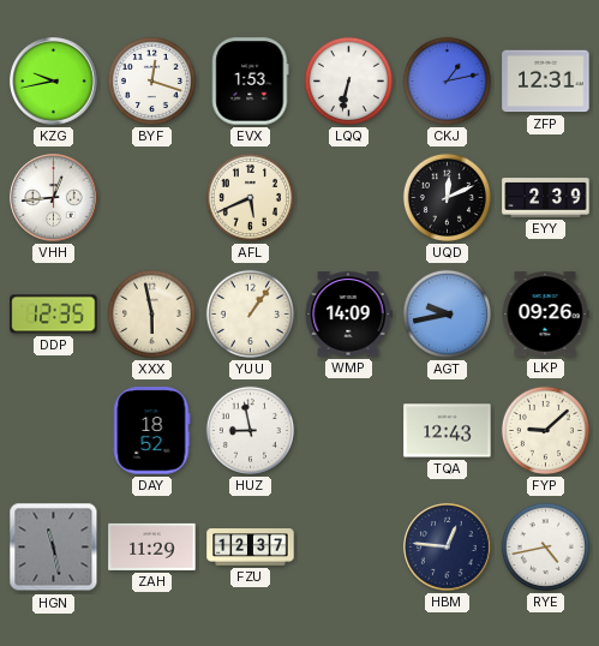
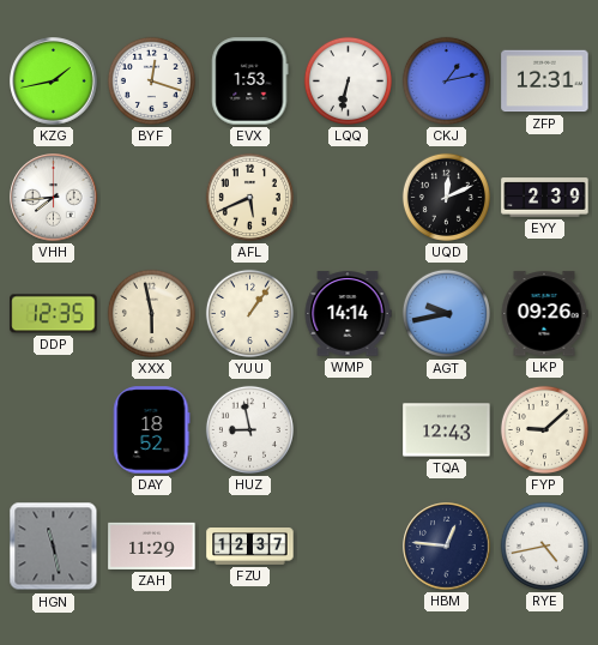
KZG: 9:43 -> 1:43
VHH: 12:44 -> 7:44
WMP: 14:09 -> 14:14
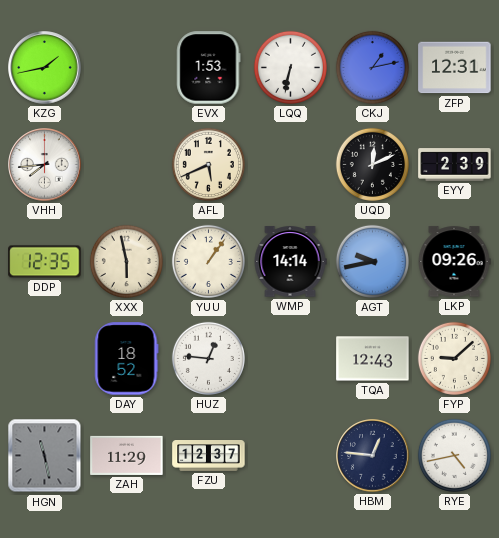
BYF: 12:18 -> none
HUZ: 8:58 -> 12:46
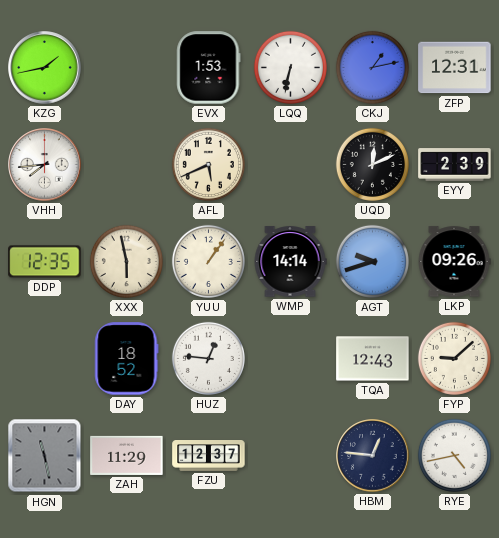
AGT: 9:43 -> 9:42
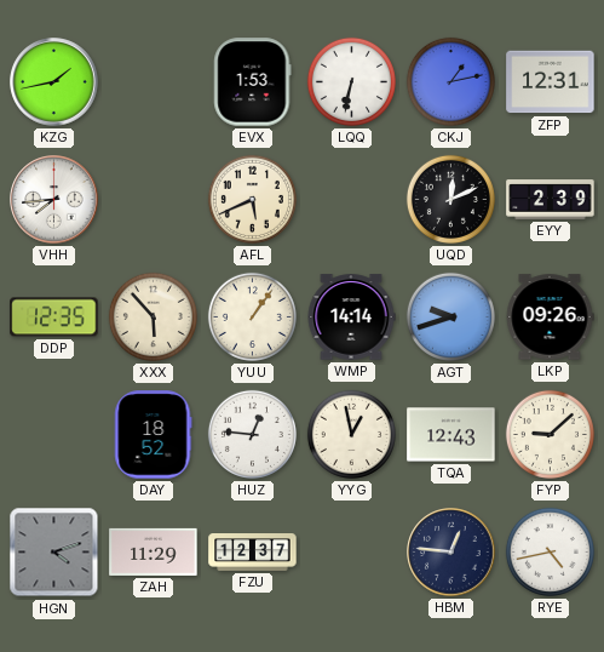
XXX: 5:58 -> 5:53
YYG: none -> 12:58
HGN: 11:28 -> 4:12
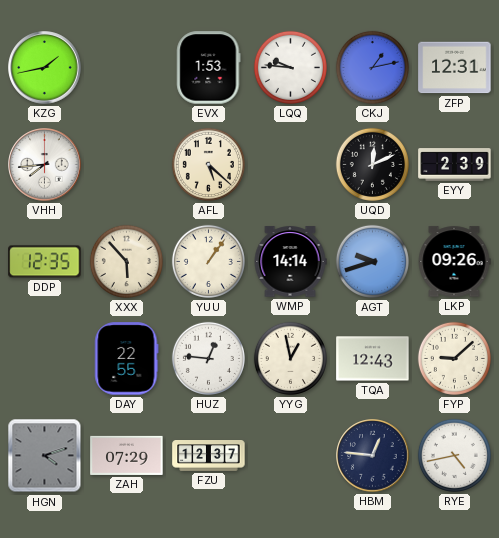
LQQ: 6:32 -> 9:46
AFL: 5:41 -> 5:22
DAY: 18:52 -> 22:55
ZAH: 11:29 -> 07:29
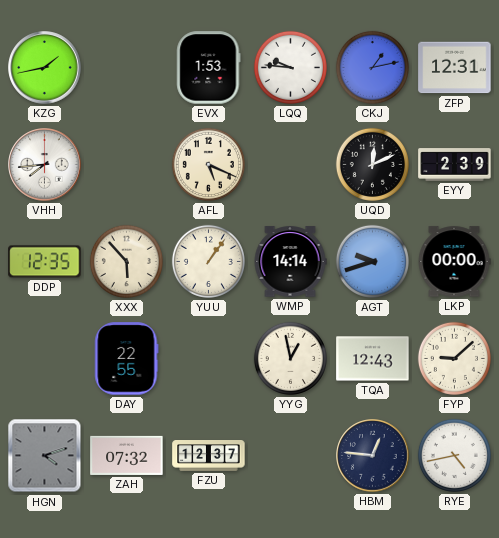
AFL: 5:22 -> 5:19
LKP: 09:26 -> 00:00
HUZ: 12:46 -> none
ZAH: 07:29 -> 07:32
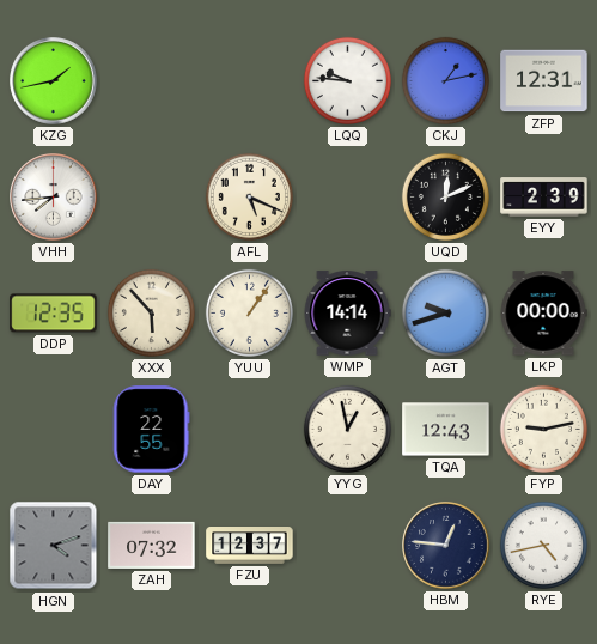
EVX: 1:53 -> none
FYP: 9:08 -> 9:13
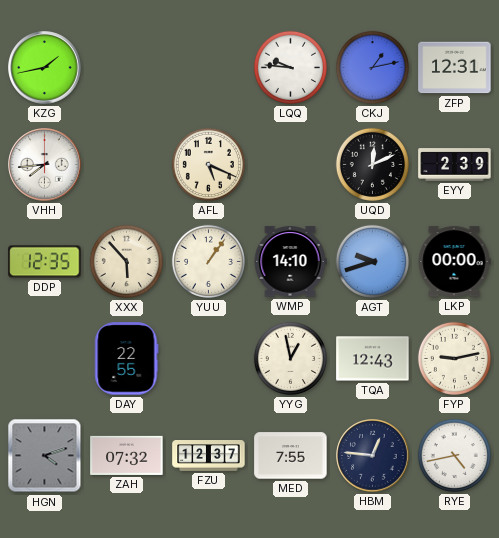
WMP: 14:14 -> 14:10
MED: none -> 7:55
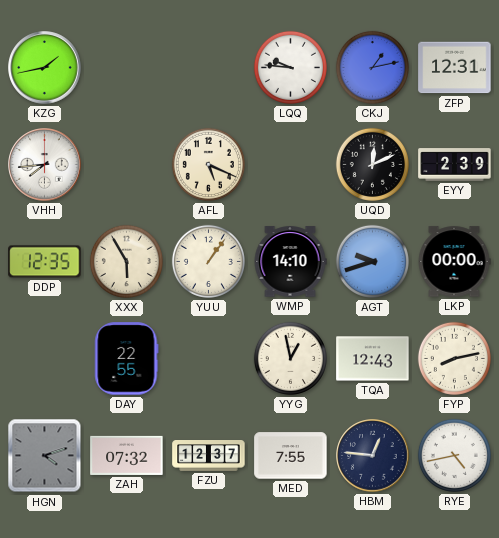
XXX: 5:53 -> 5:55
FYP: 9:13 -> 8:13
